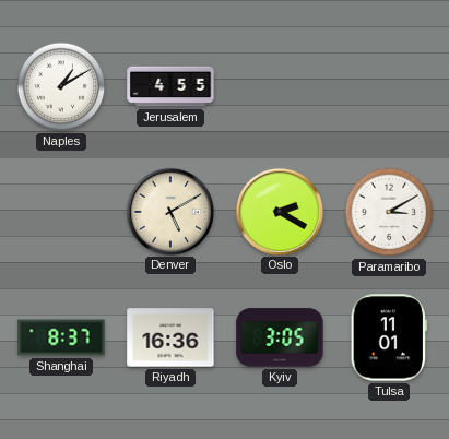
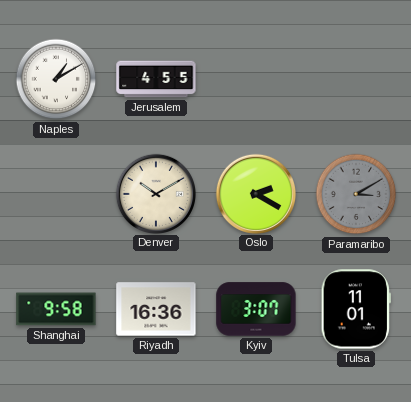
Denver: 5:10 -> 10:10
Paramaribo dial: white -> grey
Shanghai: 8:37 -> 9:58
Kyiv: 3:05 -> 3:07
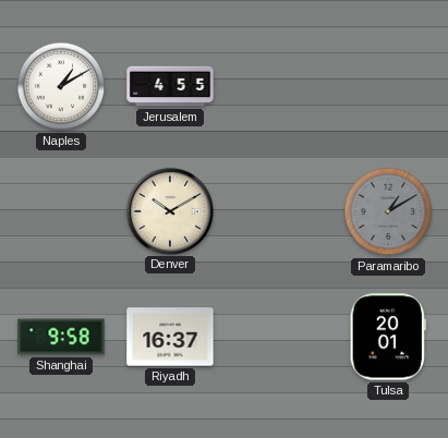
Oslo: 2:20 -> none
Paramaribo: 3:10 -> 1:10
Riyadh: 16:36 -> 16:37
Kyiv: 3:07 -> none
Tulsa: 11:01 -> 20:01
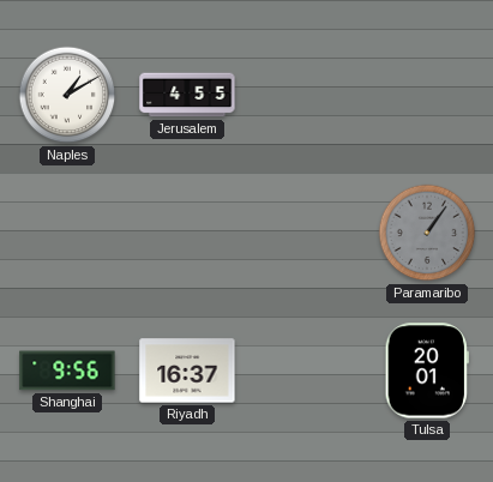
Denver: 10:10 -> none
Paramaribo: 1:10 -> 1:06
Shanghai: 9:58 -> 9:56
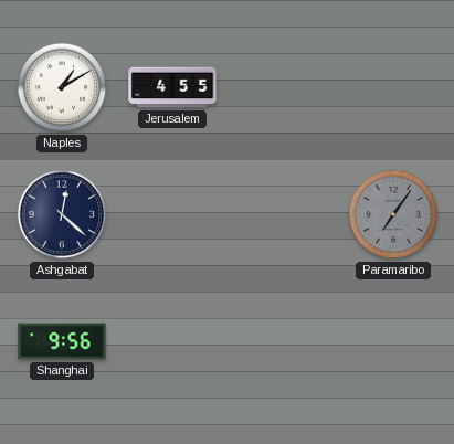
Ashgabat: none -> 12:22
Paramaribo: 1:06 -> 7:06
Riyadh: 16:37 -> none
Tulsa: 20:01 -> none
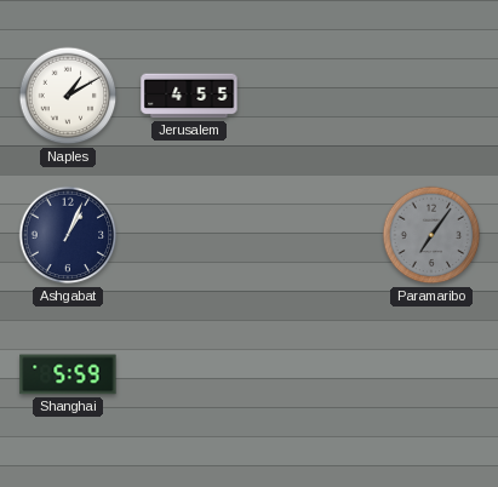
Ashgabat: 12:22 -> 1:04
Shanghai: 9:56 -> 5:59
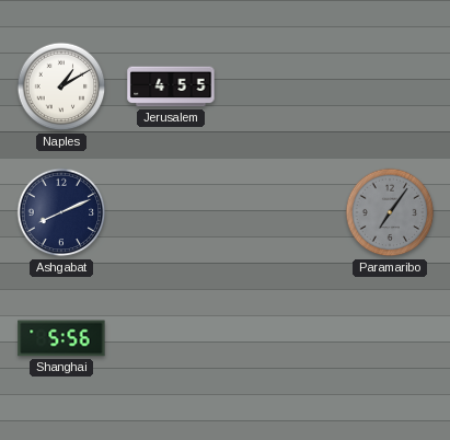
Ashgabat: 1:04 -> 8:11
Shanghai: 5:59 -> 5:56
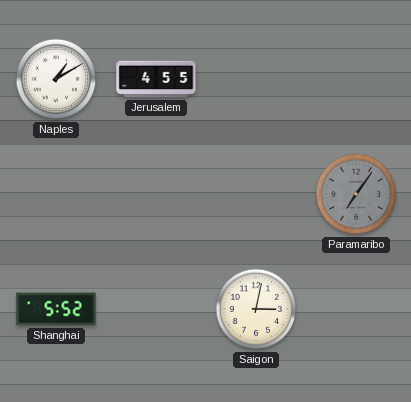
Ashgabat: 8:11 -> none
Shanghai: 5:56 -> 5:52
Saigon: none -> 3:02
